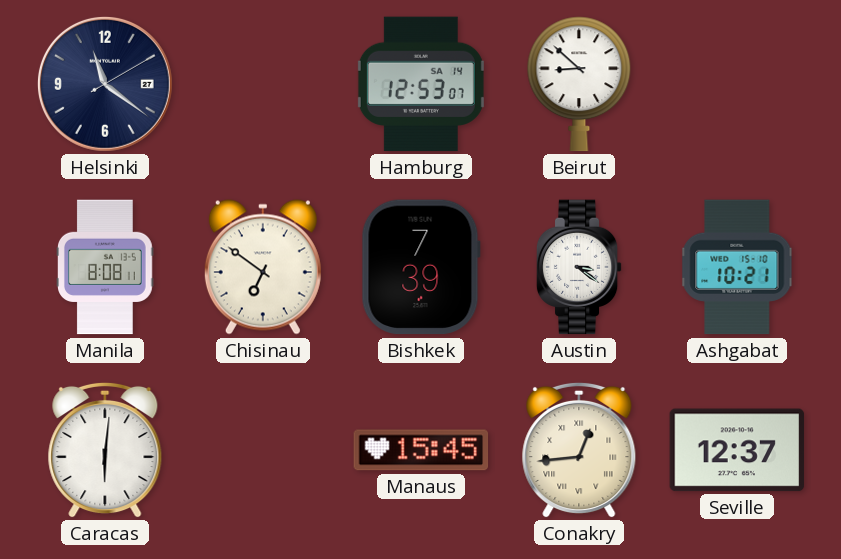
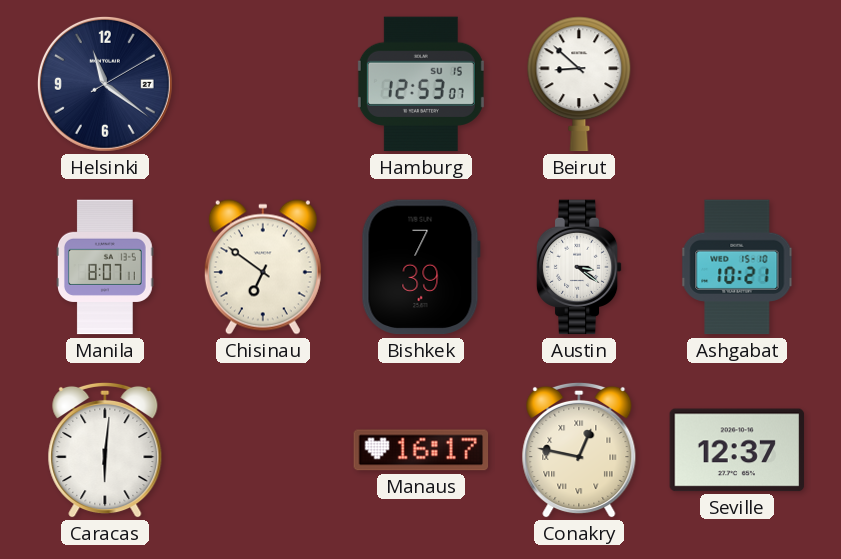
Hamburg date: SA 14 -> SU 15
Manila: 8:08 -> 8:07
Manaus: 15:45 -> 16:17
Conakry: 12:44 -> 12:47
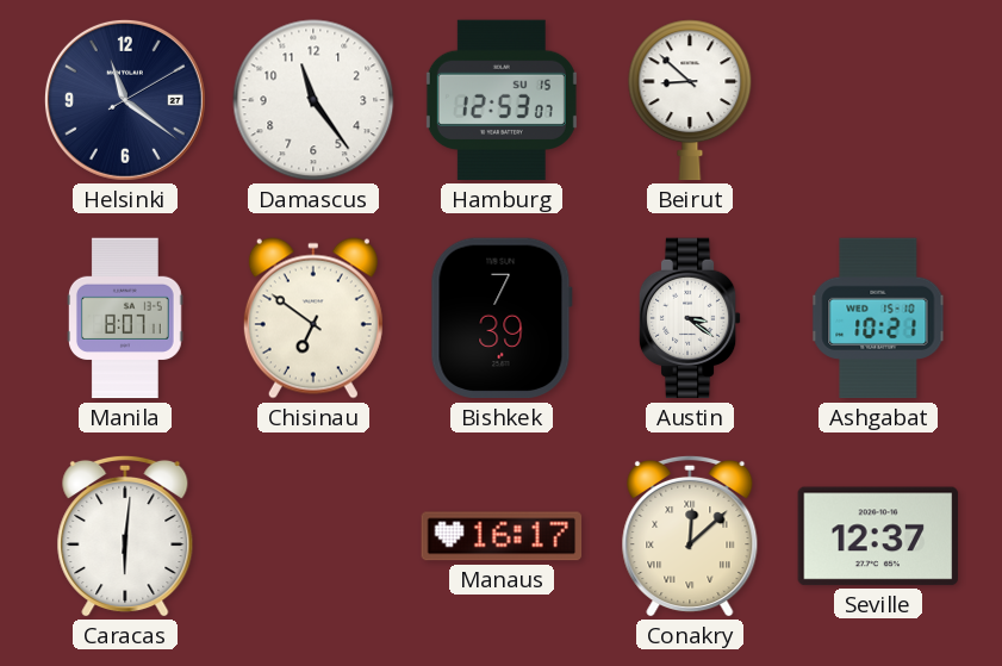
Damascus: none -> 11:24
Conakry: 12:47 -> 12:08
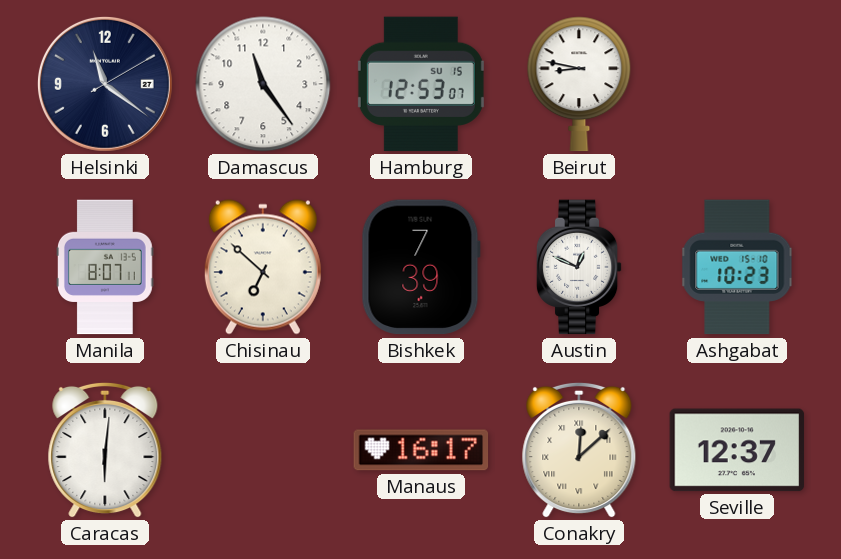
Beirut: 8:52 -> 8:47
Chisinau: 6:51 -> 6:52
Austin: 3:21 -> 12:49
Ashgabat: 10:21 -> 10:23
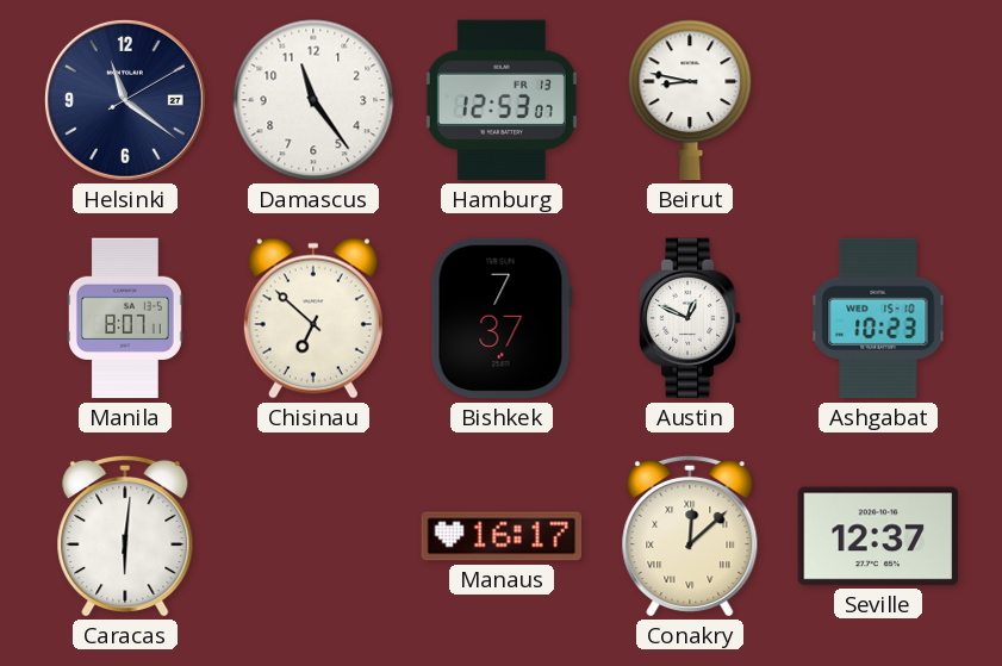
Hamburg date: SU 15 -> FR 13
Bishkek: 7:39 -> 7:37
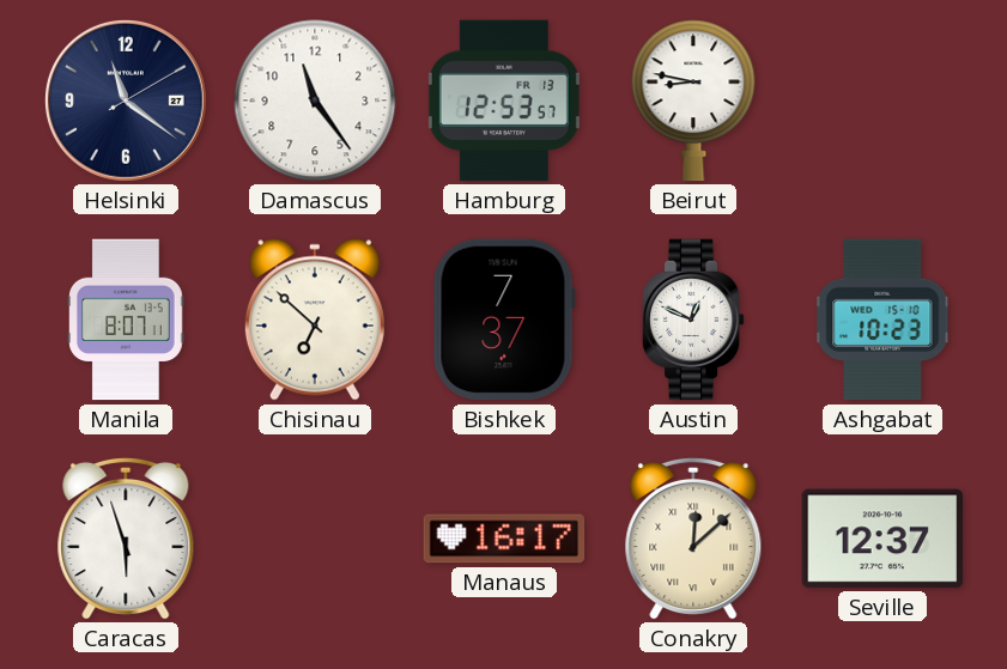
Hamburg: 12:53:07 -> 12:53:57
Caracas: 6:01 -> 5:57
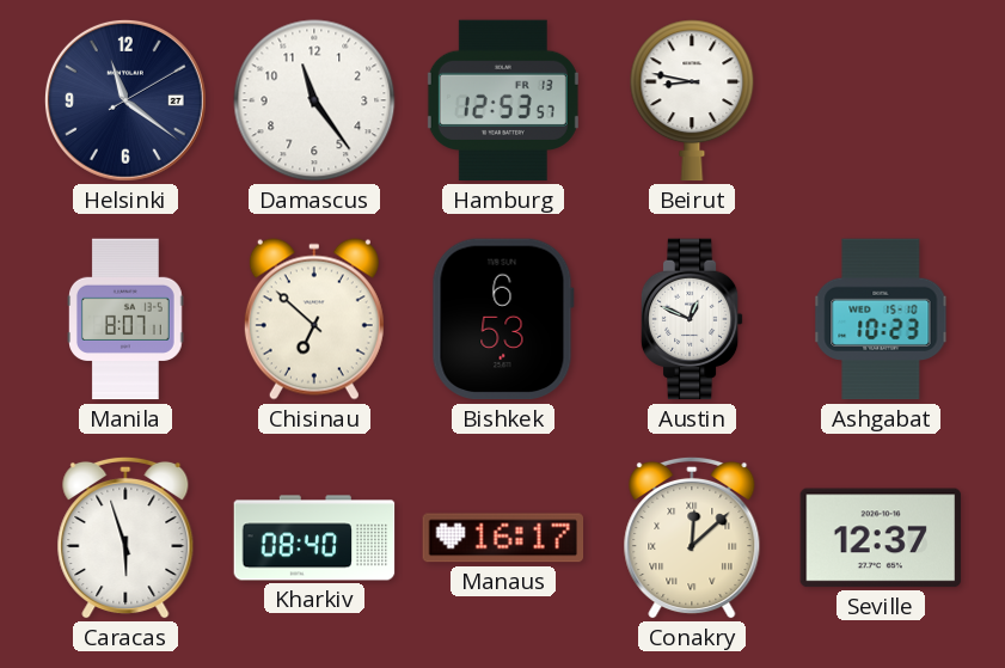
Bishkek: 7:37 -> 6:53
Kharkiv: none -> 08:40
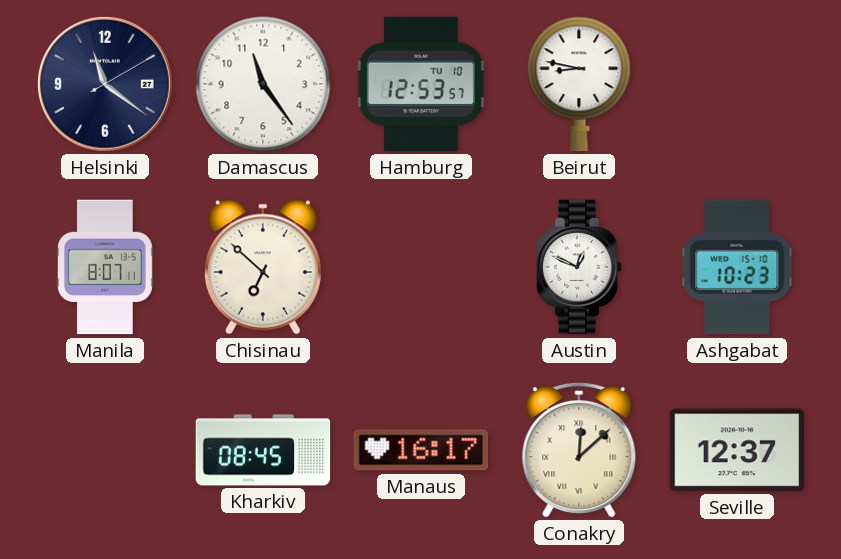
Hamburg date: FR 13 -> TU 10
Bishkek: 6:53 -> none
Caracas: 5:57 -> none
Kharkiv: 08:40 -> 08:45
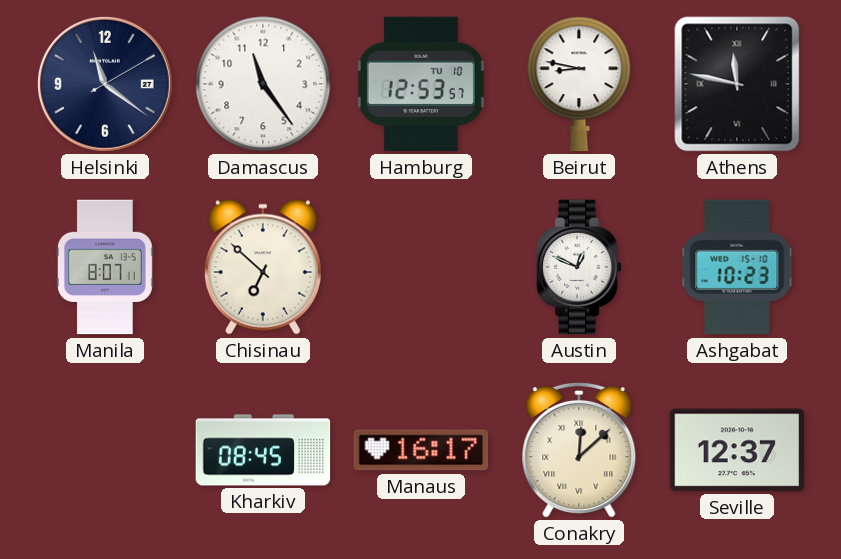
Athens: none -> 11:47
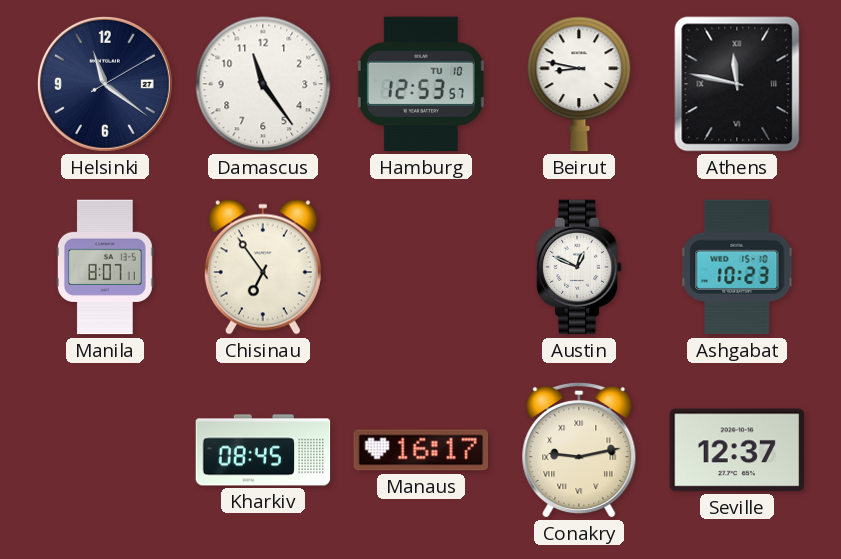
Chisinau: 6:52 -> 6:54
Conakry: 12:08 -> 9:13
